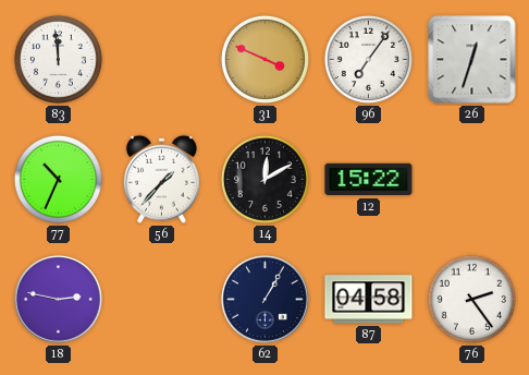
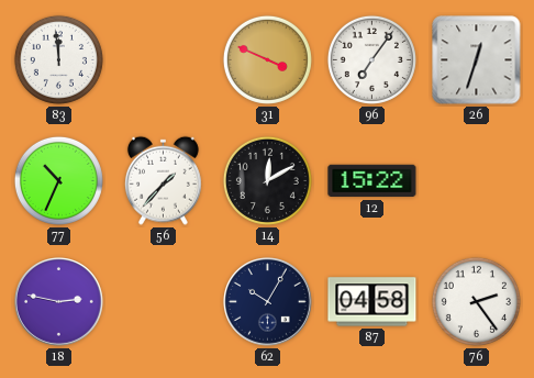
62: 1:05 -> 10:05
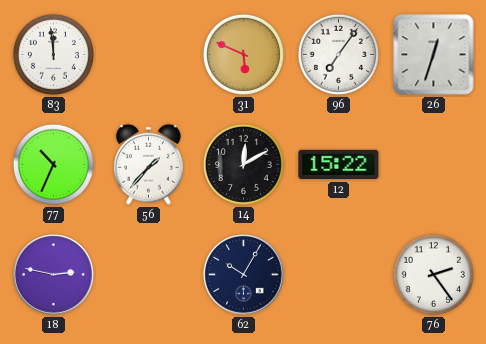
31: 3:49 -> 5:49
87: 04:58 -> none
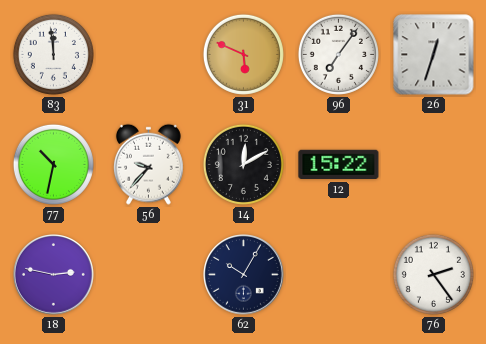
77: 10:34 -> 10:32
56: 1:37 -> 9:37
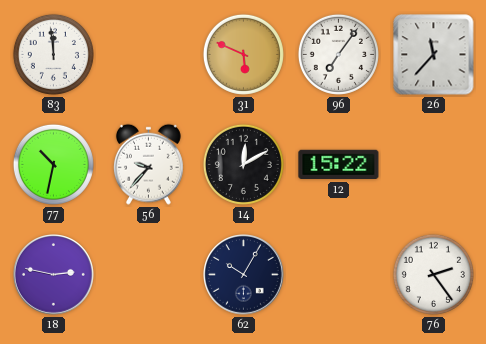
26: 12:33 -> 11:37
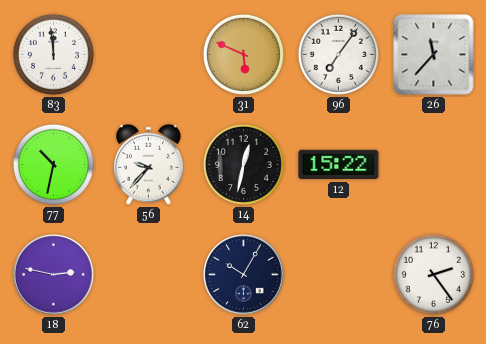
14: 12:10 -> 12:32
